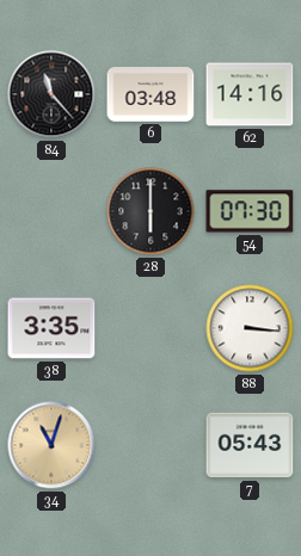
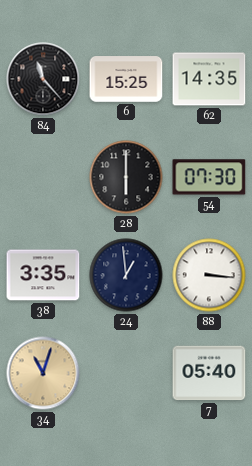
6: 03:48 -> 15:25
62: 14:16 -> 14:35
24: none -> 12:59
7: 05:43 -> 05:40
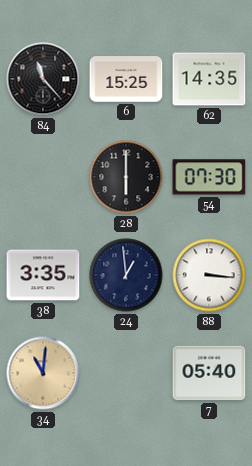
34: 11:03 -> 11:01
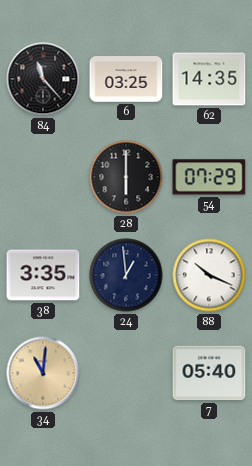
6: 15:25 -> 03:25
54: 07:30 -> 07:29
88: 3:16 -> 10:19
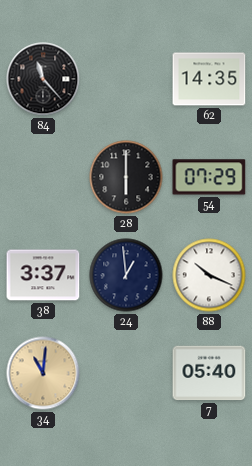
6: 03:25 -> none
38: 3:35 -> 3:37
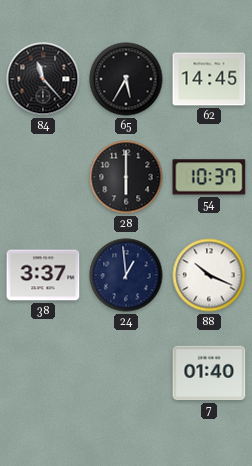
65: none -> 5:35
62: 14:35 -> 14:45
54: 07:29 -> 10:37
34: 11:01 -> none
7: 05:40 -> 01:40
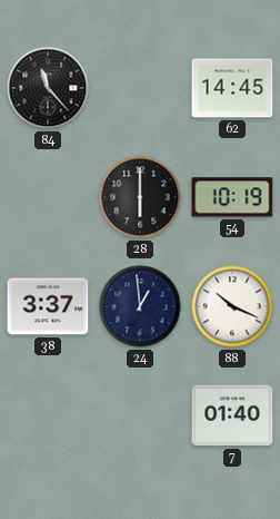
65: 5:35 -> none
54: 10:37 -> 10:19
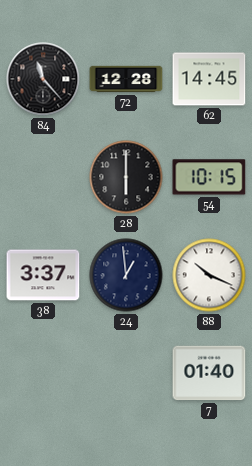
72: none -> 12:28
54: 10:19 -> 10:15
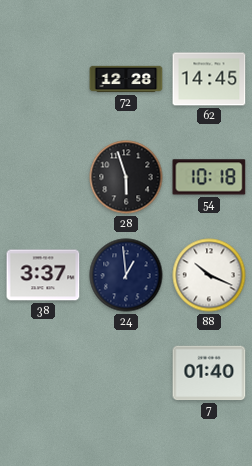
84: 11:23 -> none
28: 6:00 -> 5:57
54: 10:15 -> 10:18
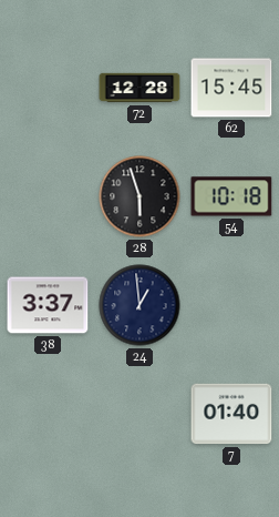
62: 14:45 -> 15:45
88: 10:19 -> none
